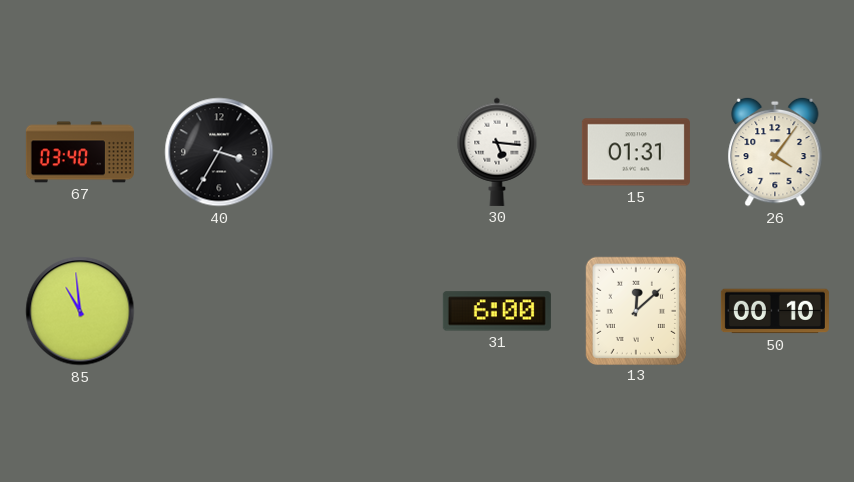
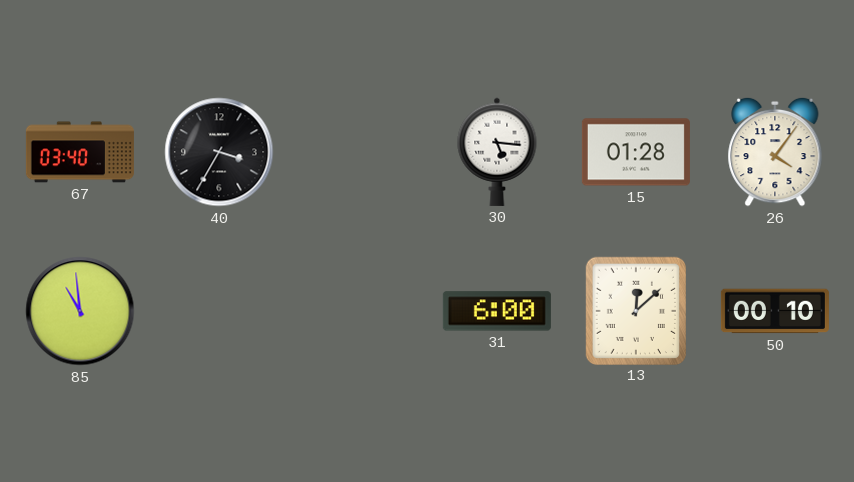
15: 01:31 -> 01:28
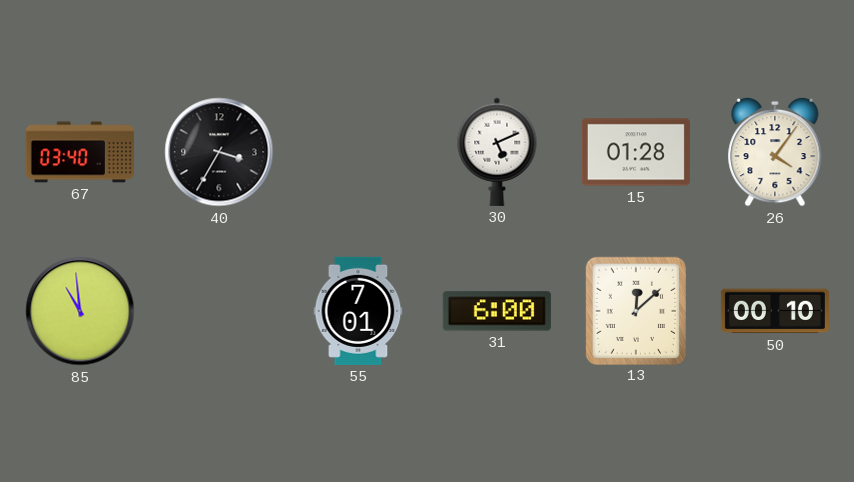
30: 5:16 -> 5:11
55: none -> 7:01
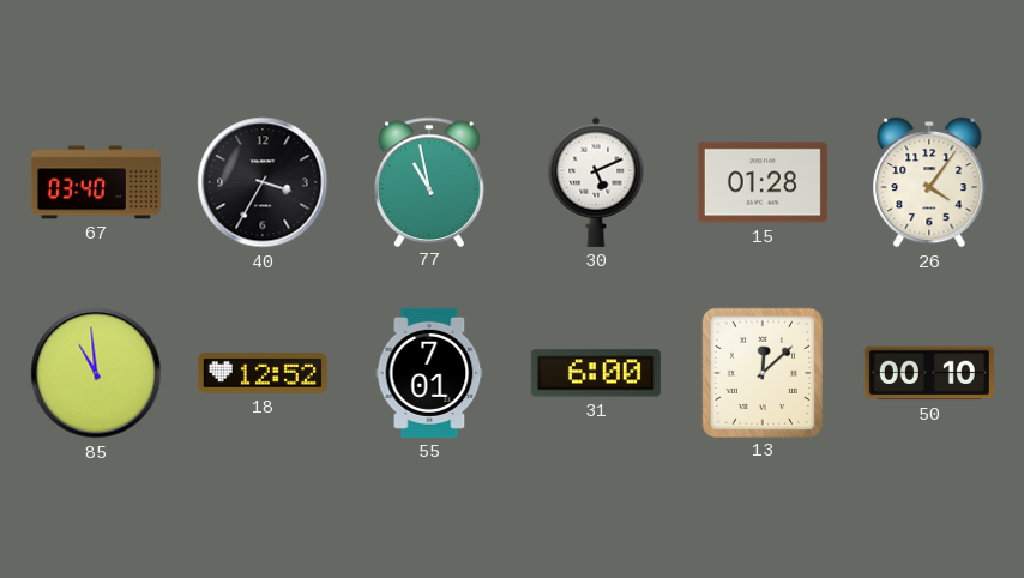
77: none -> 10:58
18: none -> 12:52
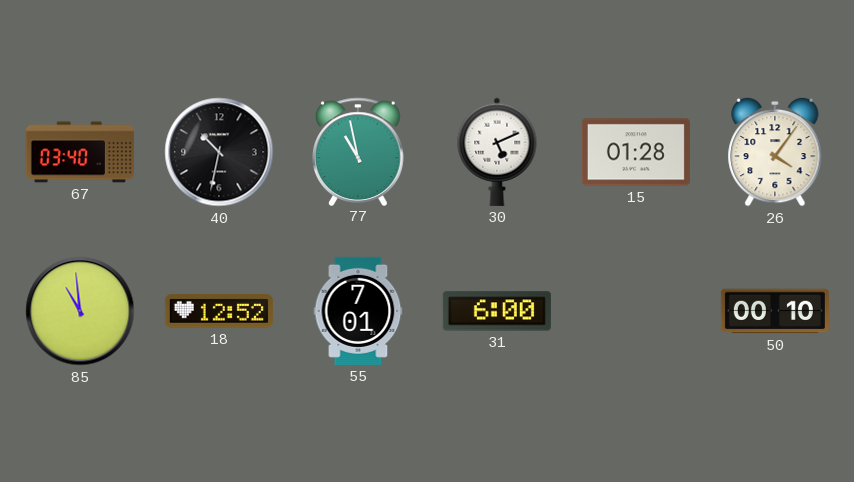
40: 3:35 -> 10:32
13: 12:08 -> none
